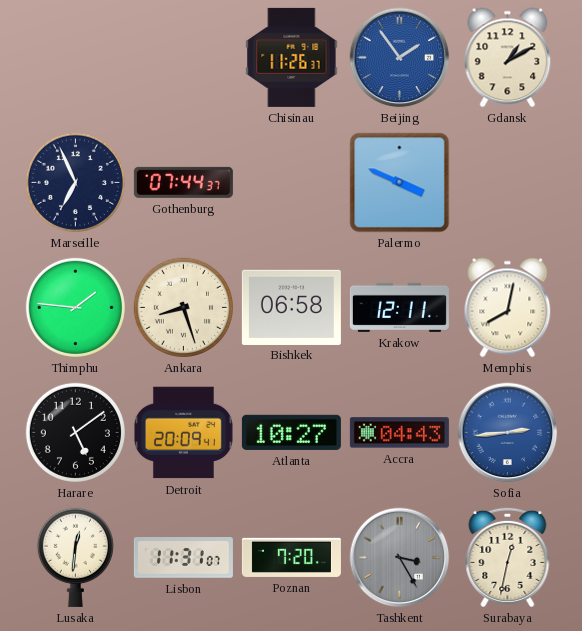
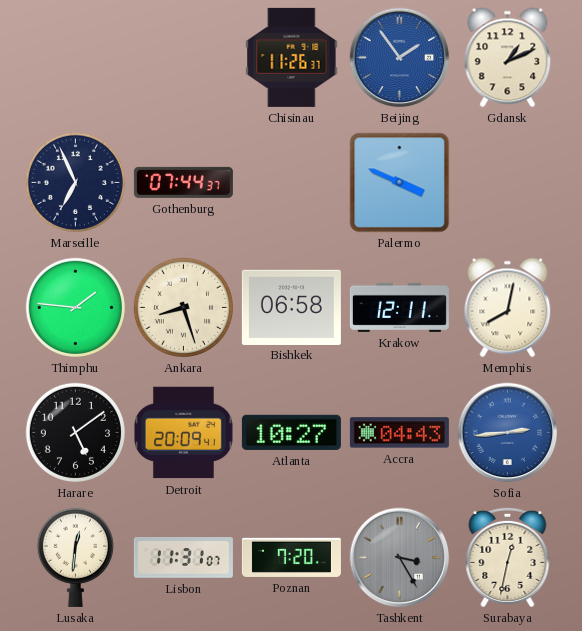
Gdansk: 1:10 -> 1:11
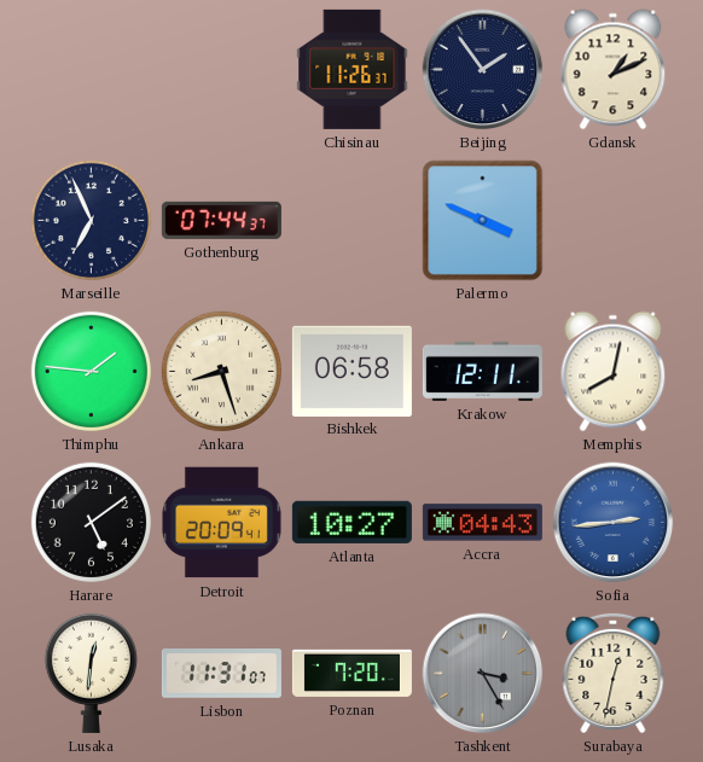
Beijing dial: blue -> navy
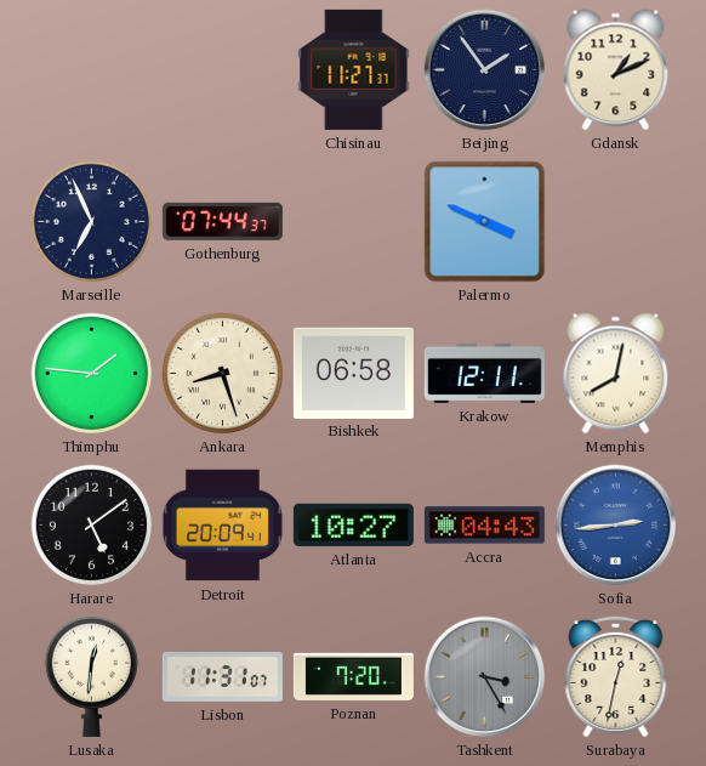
Chisinau: 11:26 -> 11:27
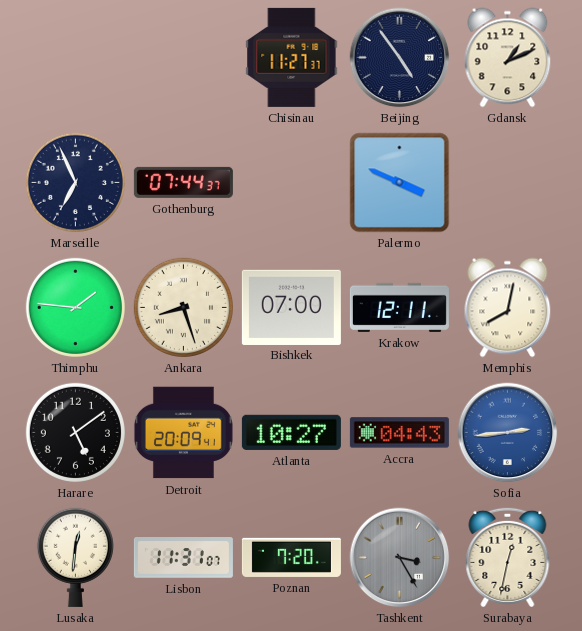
Beijing: 1:54 -> 4:54
Bishkek: 06:58 -> 07:00
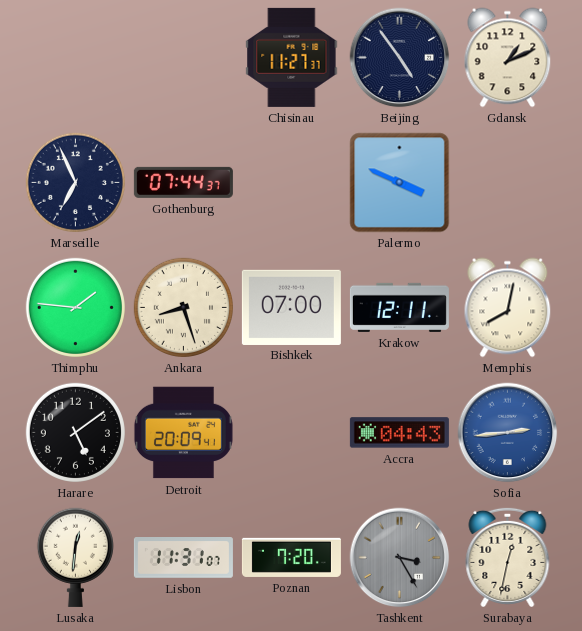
Atlanta: 10:27 -> none
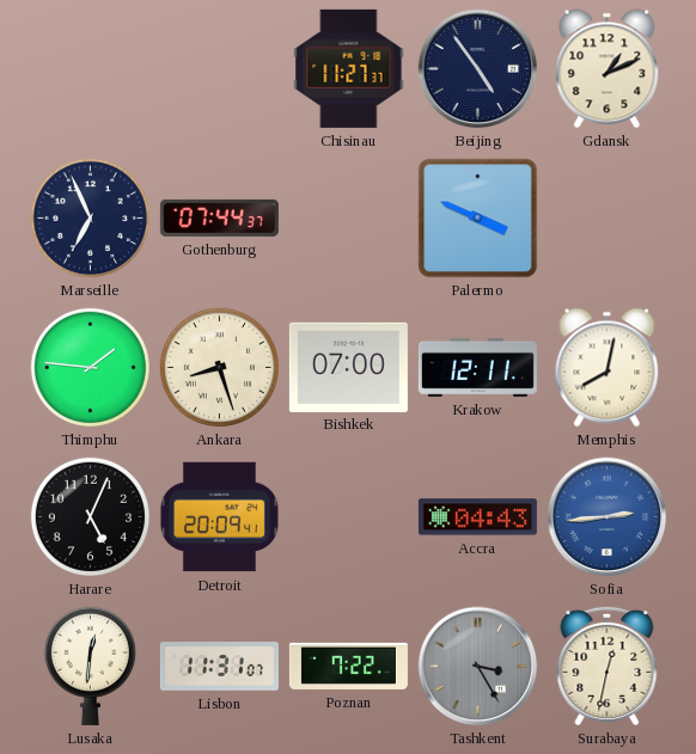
Harare: 5:09 -> 5:04
Poznan: 7:20 -> 7:22
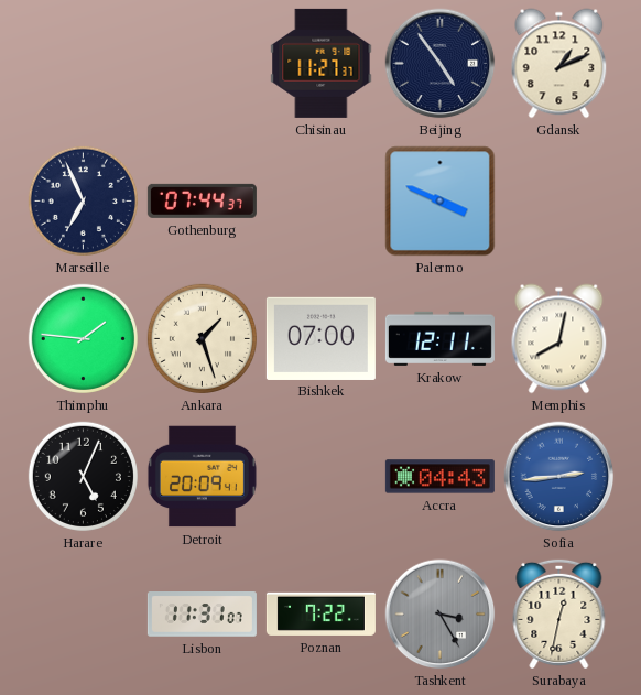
Ankara: 8:27 -> 1:27
Lusaka: 12:31 -> none
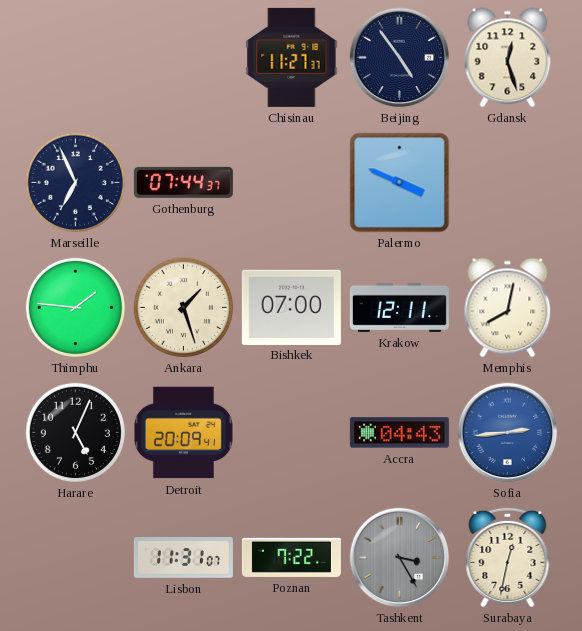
Gdansk: 1:11 -> 12:27
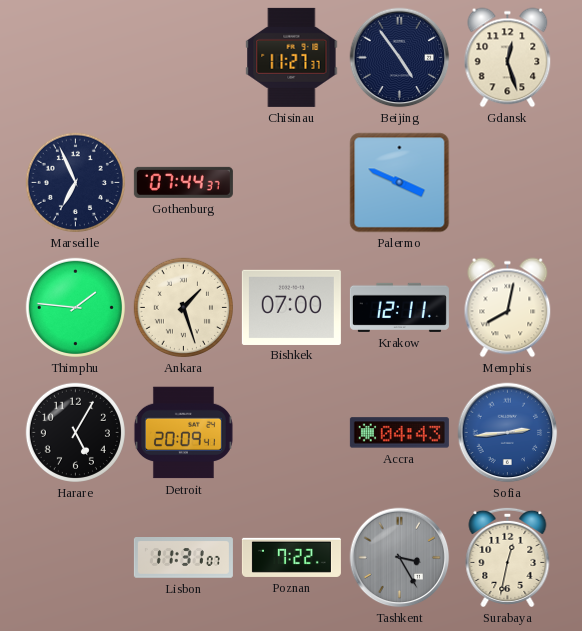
Harare: 5:04 -> 5:05
